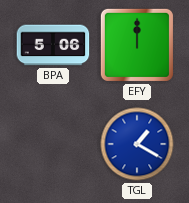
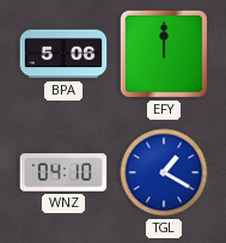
WNZ: none -> 04:10
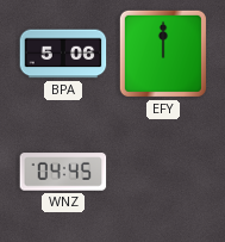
WNZ: 04:10 -> 04:45
TGL: 1:20 -> none
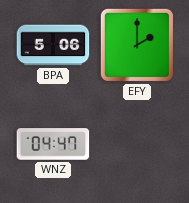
EFY: 12:00 -> 2:00
WNZ: 04:45 -> 04:47
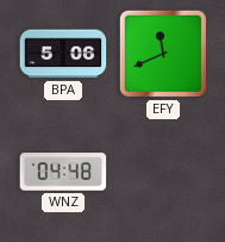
EFY: 2:00 -> 11:41
WNZ: 04:47 -> 04:48
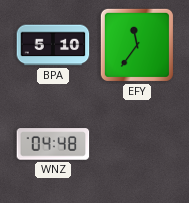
BPA: 5:06 -> 5:10
EFY: 11:41 -> 11:36
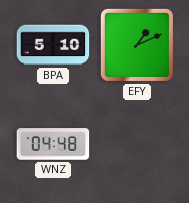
EFY: 11:36 -> 1:11
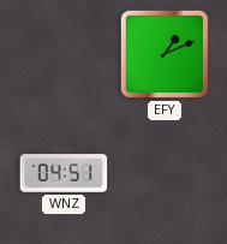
BPA: 5:10 -> none
WNZ: 04:48 -> 04:51
